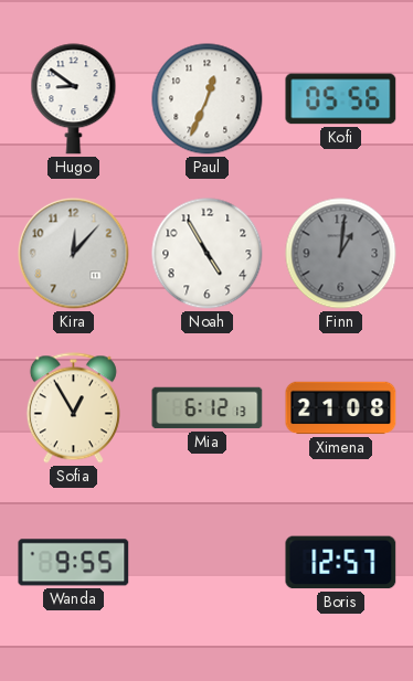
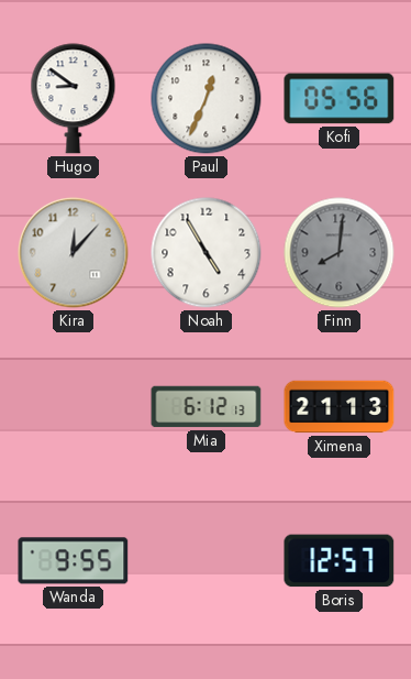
Finn: 1:01 -> 8:01
Sofia: 12:55 -> none
Ximena: 21:08 -> 21:13
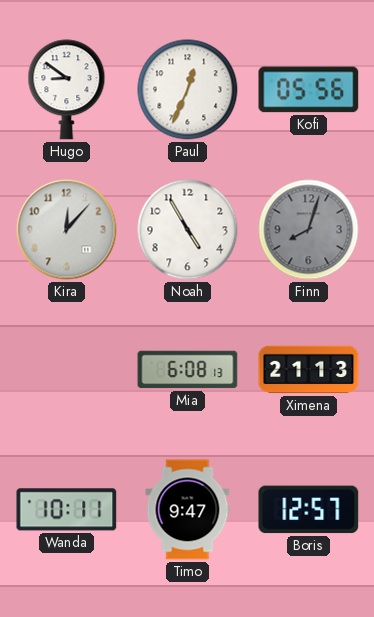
Finn: 8:01 -> 8:03
Mia: 6:12 -> 6:08
Wanda: 9:55 -> 10:11
Timo: none -> 9:47
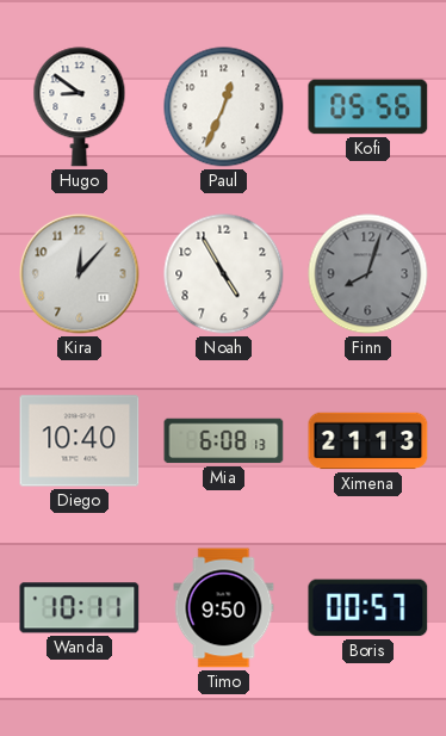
Diego: none -> 10:40
Timo: 9:47 -> 9:50
Boris: 12:57 -> 00:57
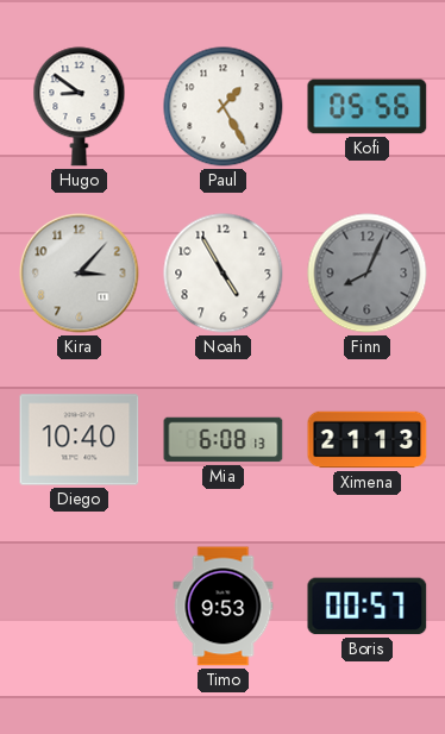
Paul: 12:34 -> 1:25
Kira: 12:07 -> 3:07
Finn: 8:03 -> 8:04
Wanda: 10:11 -> none
Timo: 9:50 -> 9:53
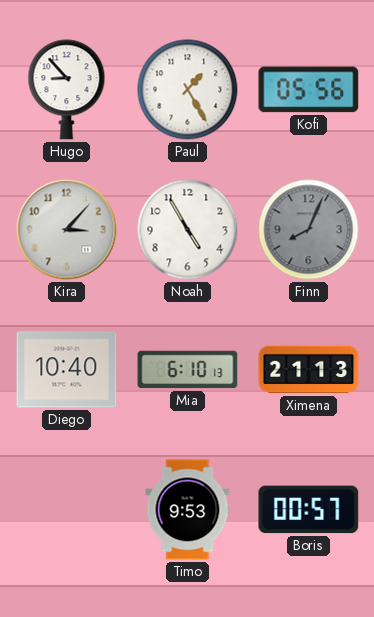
Hugo: 8:51 -> 8:53
Mia: 6:08 -> 6:10
